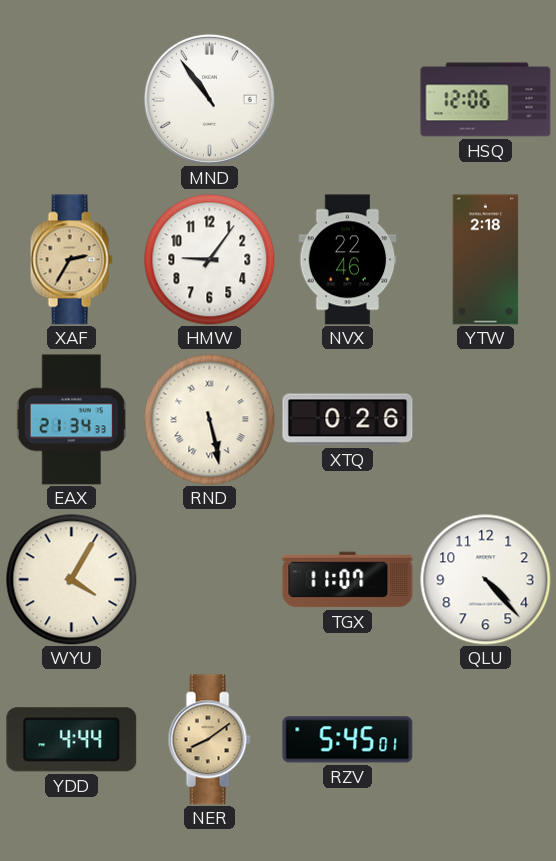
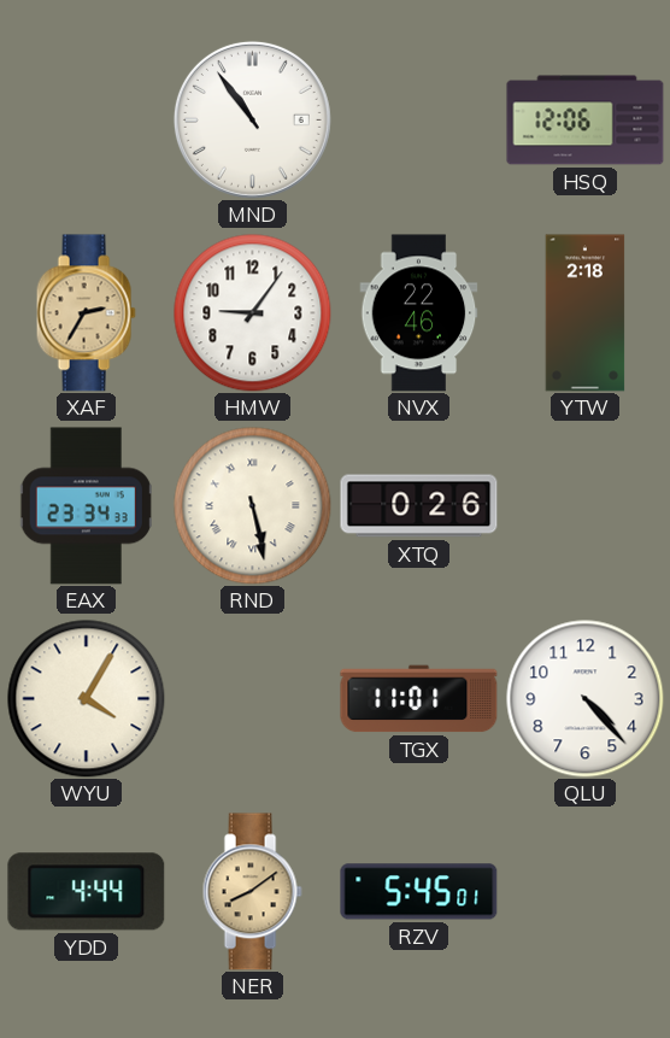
EAX: 21:34 -> 23:34
TGX: 11:07 -> 11:01
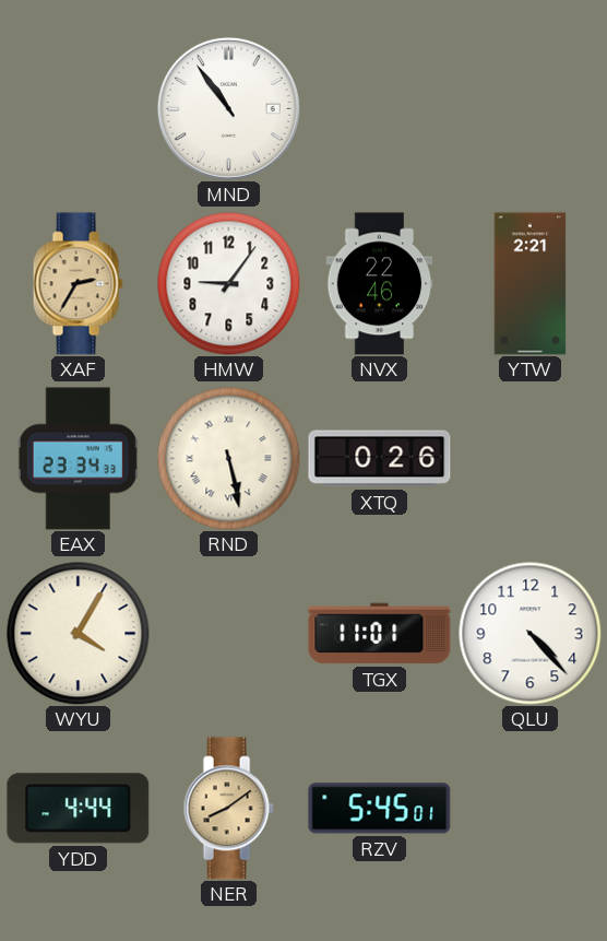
HSQ: 12:06 -> none
YTW: 2:18 -> 2:21
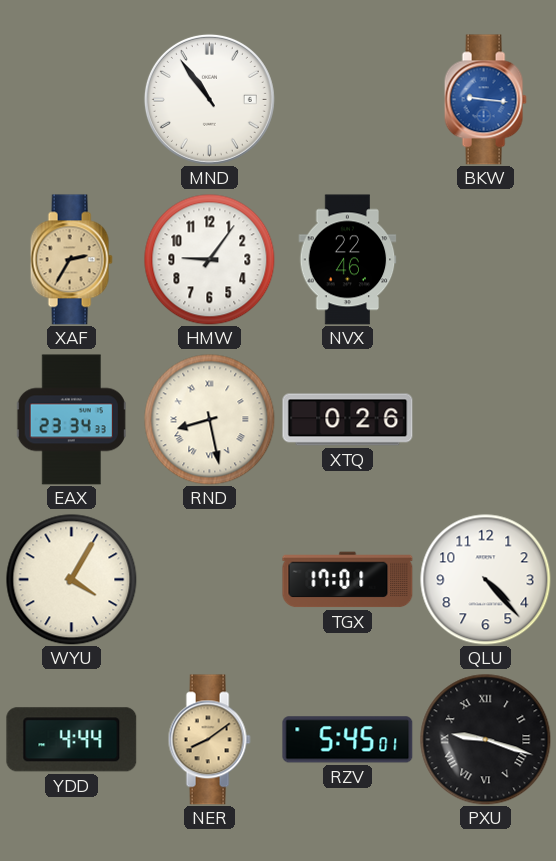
BKW: none -> 9:16
YTW: 2:21 -> none
RND: 5:28 -> 8:28
TGX: 11:01 -> 17:01
PXU: none -> 9:18
